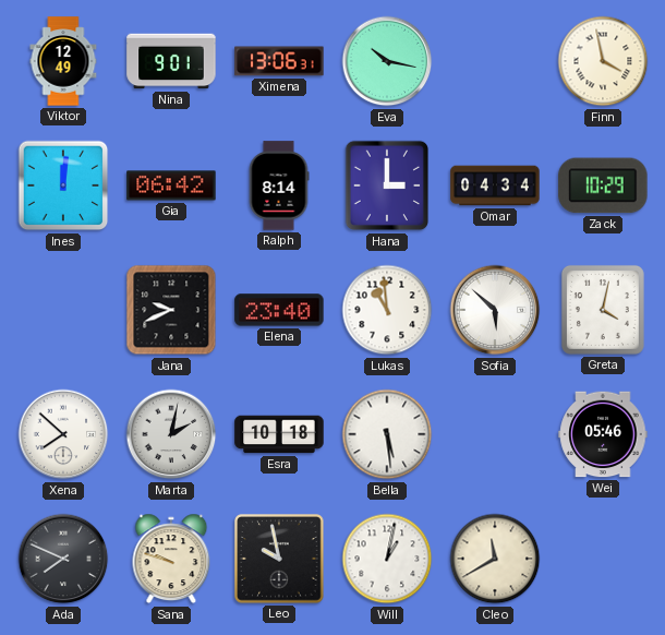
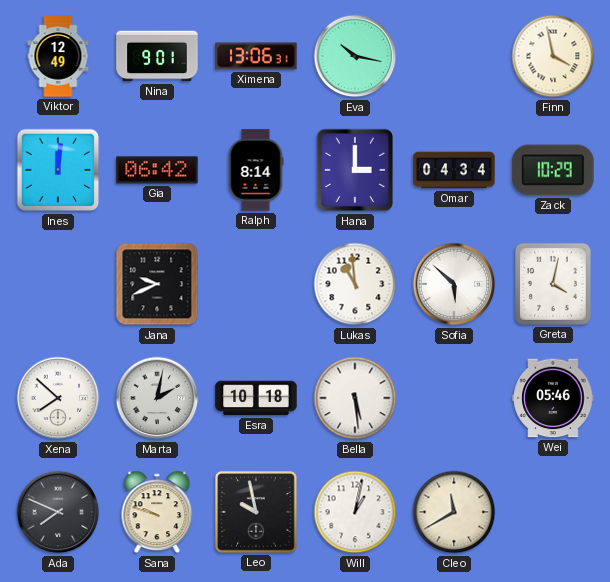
Elena: 23:40 -> none
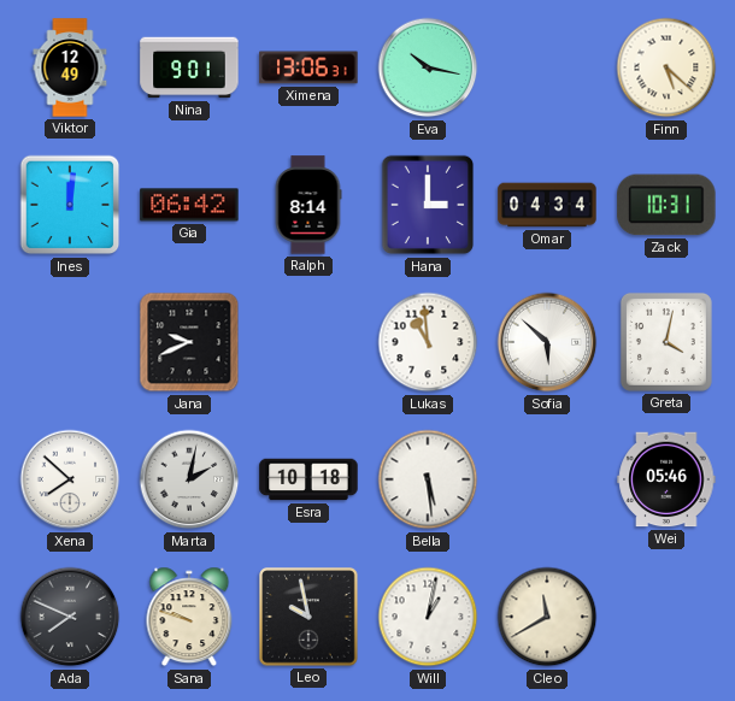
Finn: 3:58 -> 5:22
Zack: 10:29 -> 10:31
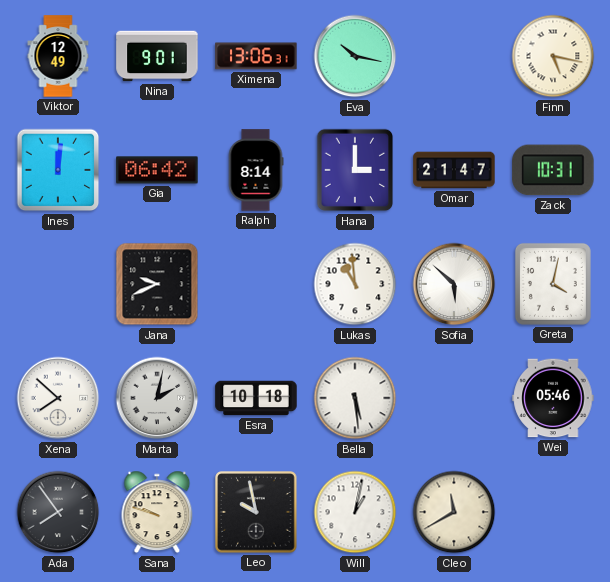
Finn: 5:22 -> 5:17
Omar: 04:34 -> 21:47
Ada: 7:49 -> 7:54
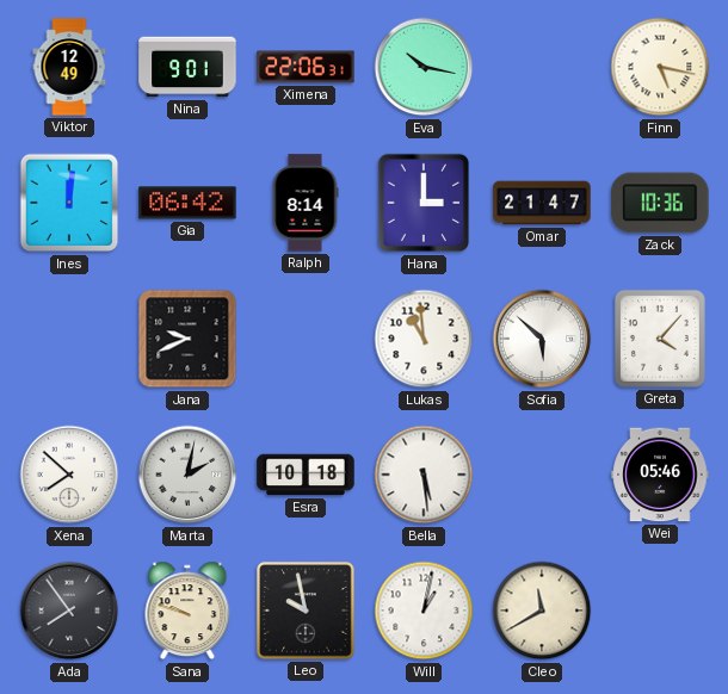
Ximena: 13:06 -> 22:06
Zack: 10:31 -> 10:36
Greta: 4:02 -> 4:07
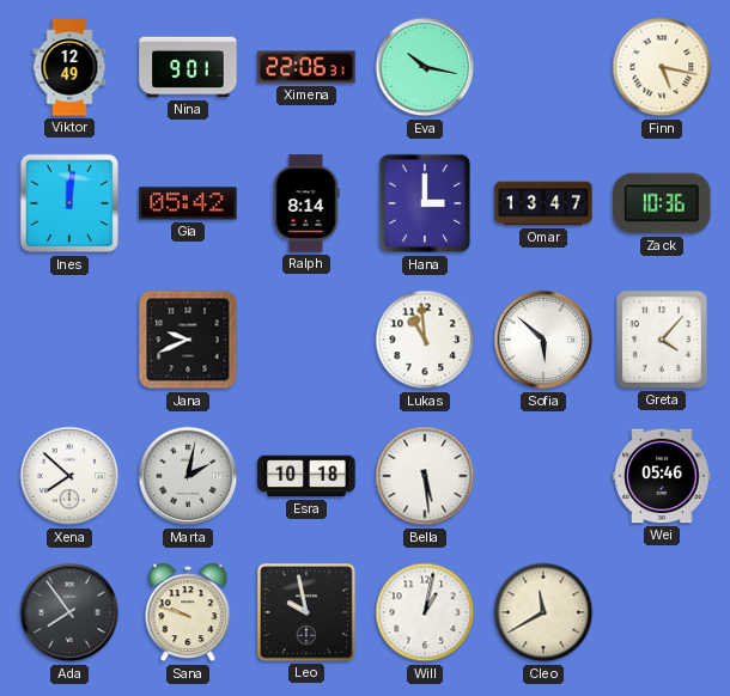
Gia: 06:42 -> 05:42
Omar: 21:47 -> 13:47
